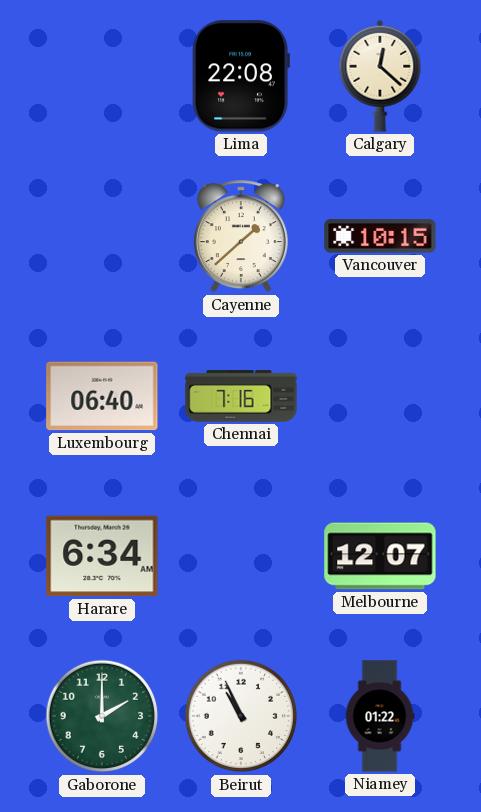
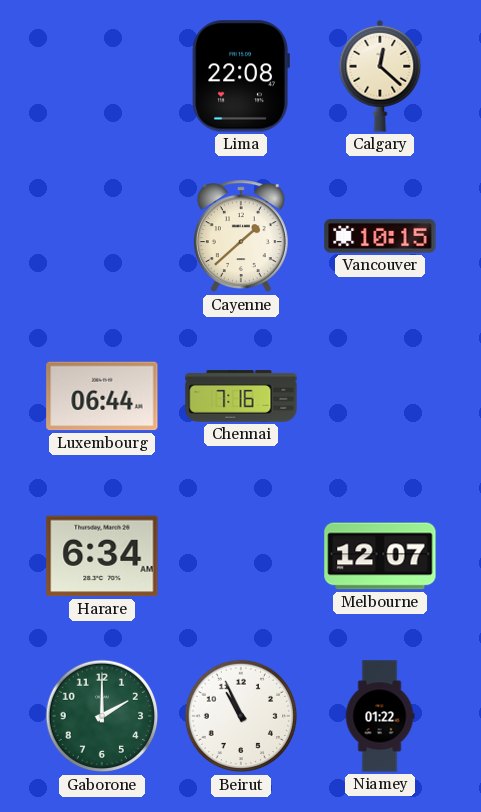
Luxembourg: 06:40 -> 06:44
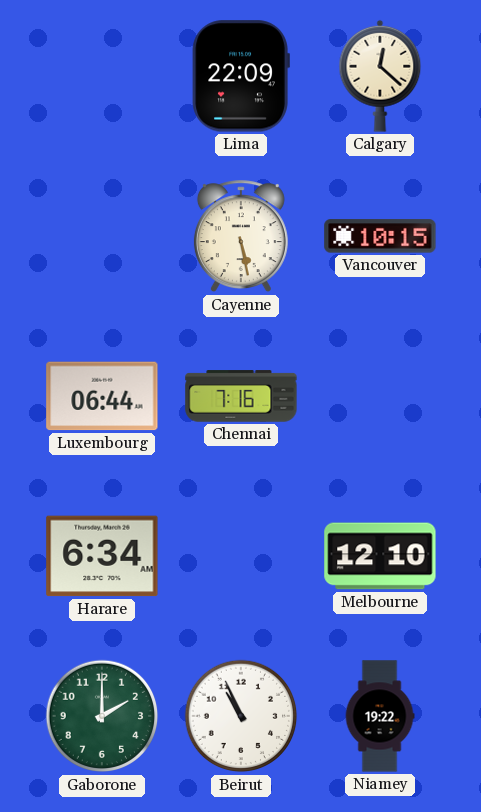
Lima: 22:08 -> 22:09
Cayenne: 1:38 -> 5:28
Melbourne: 12:07 -> 12:10
Niamey: 01:22 -> 19:22
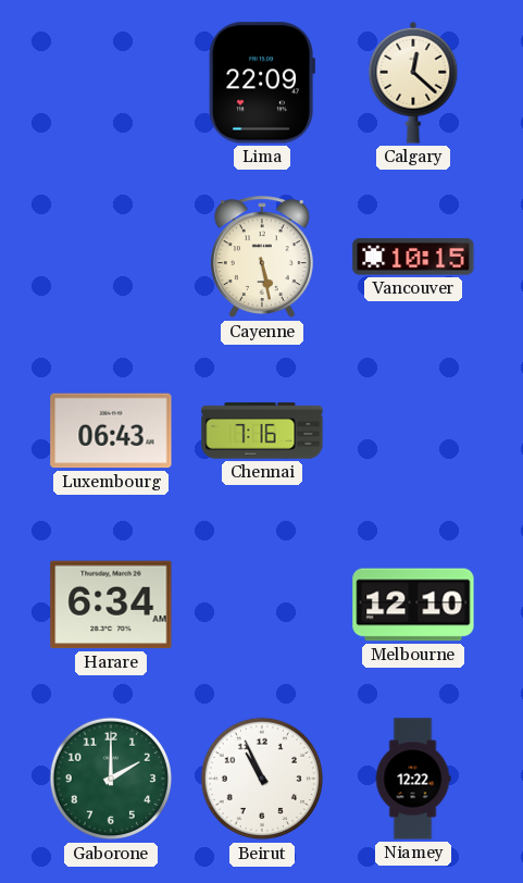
Luxembourg: 06:44 -> 06:43
Niamey: 19:22 -> 12:22
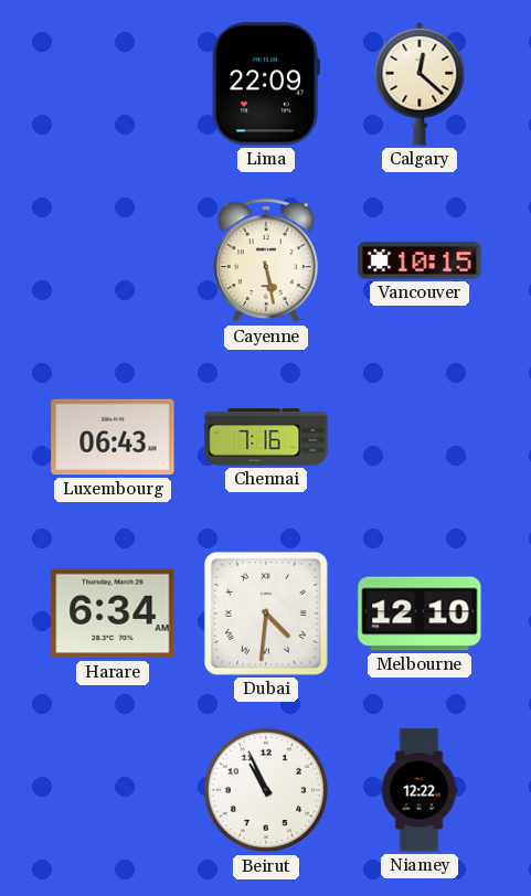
Dubai: none -> 4:31
Gaborone: 2:00 -> none
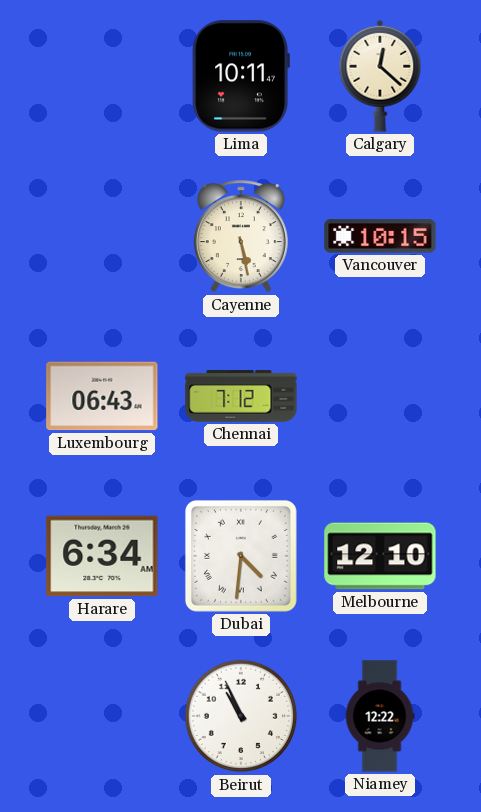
Lima: 22:09 -> 10:11
Chennai: 7:16 -> 7:12
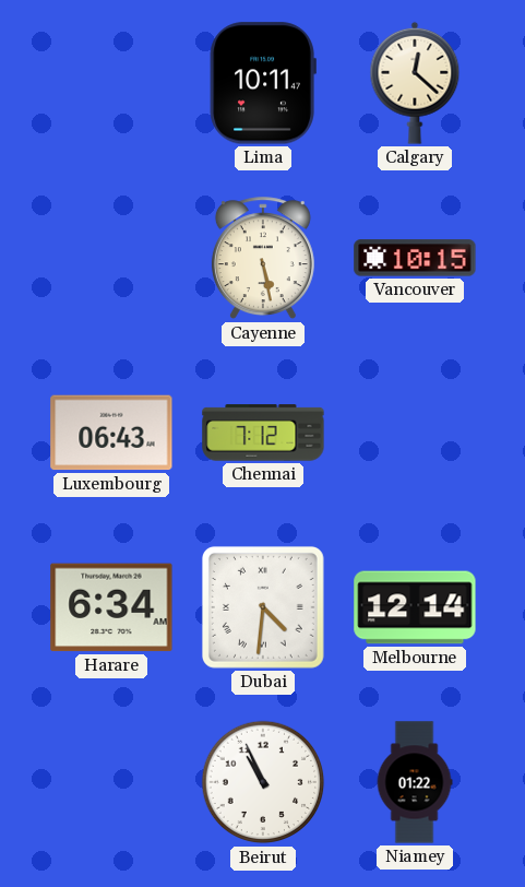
Melbourne: 12:10 -> 12:14
Niamey: 12:22 -> 01:22
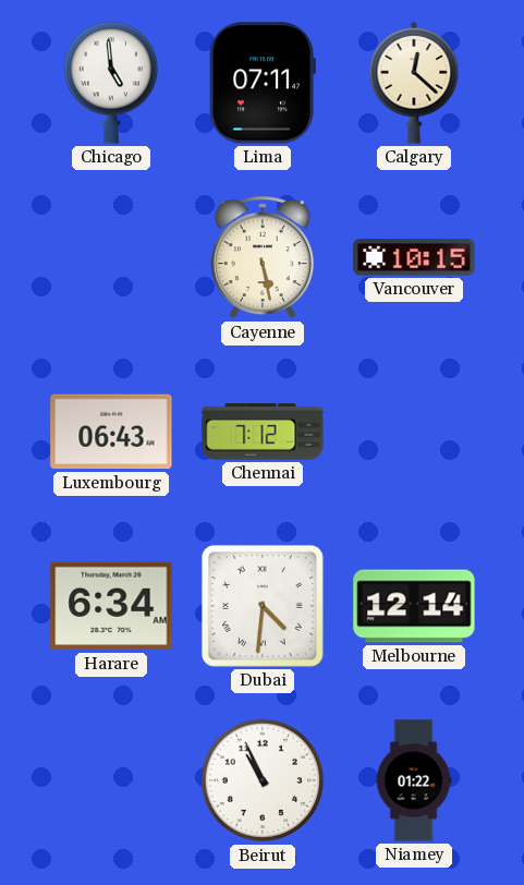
Chicago: none -> 4:59
Lima: 10:11 -> 07:11
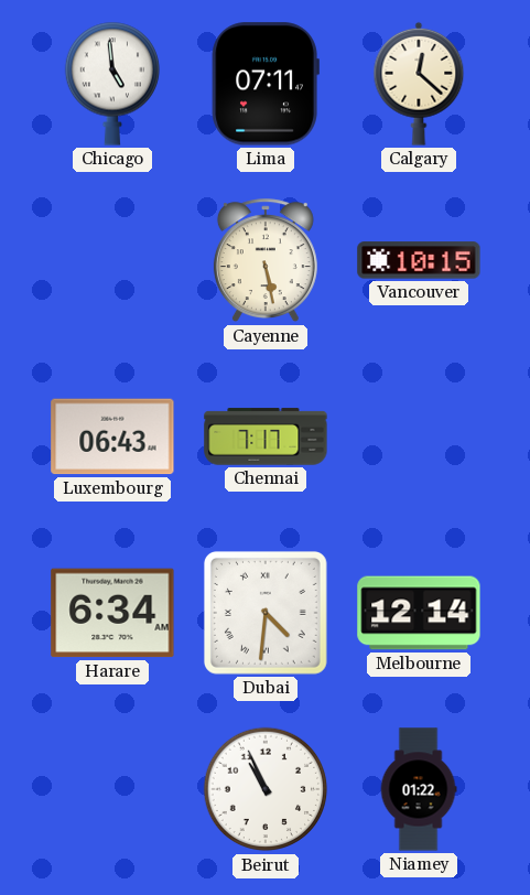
Chennai: 7:12 -> 7:17
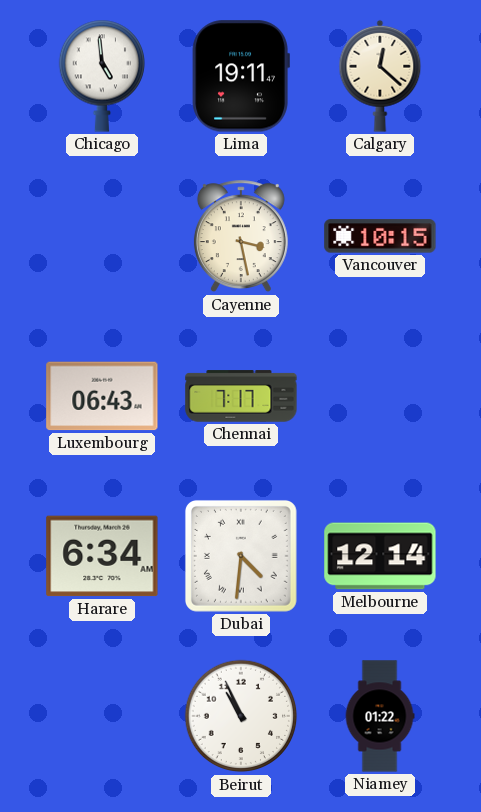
Lima: 07:11 -> 19:11
Cayenne: 5:28 -> 3:28
